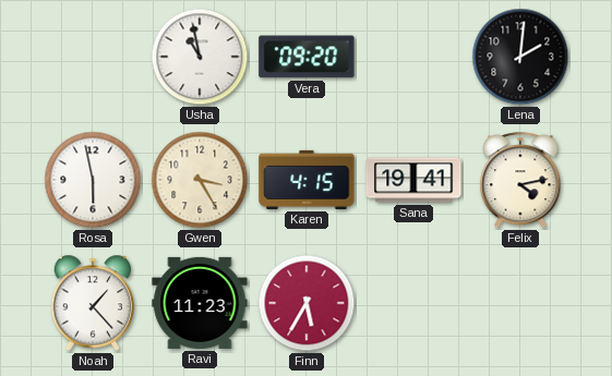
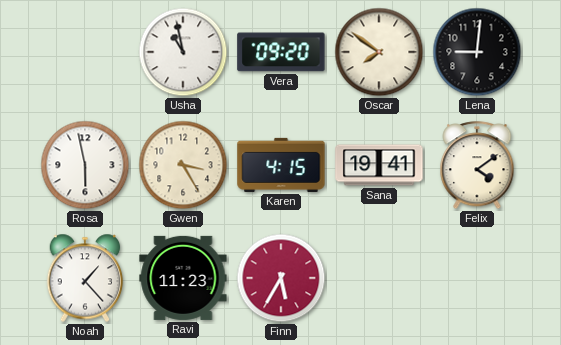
Oscar: none -> 7:51
Lena: 2:01 -> 9:01
Felix: 4:13 -> 4:09
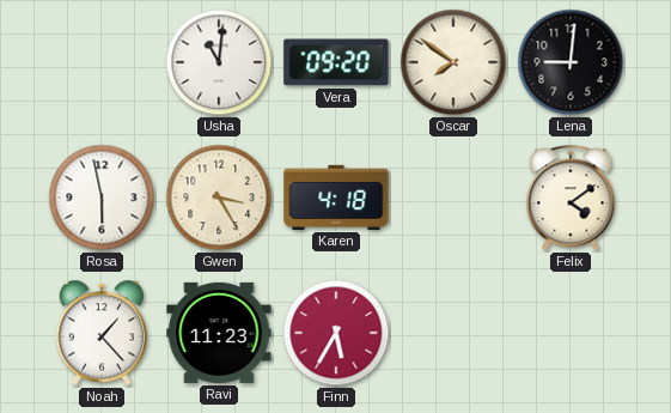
Usha: 10:58 -> 11:01
Karen: 4:15 -> 4:18
Sana: 19:41 -> none
